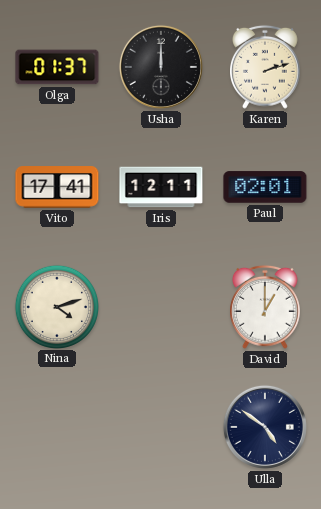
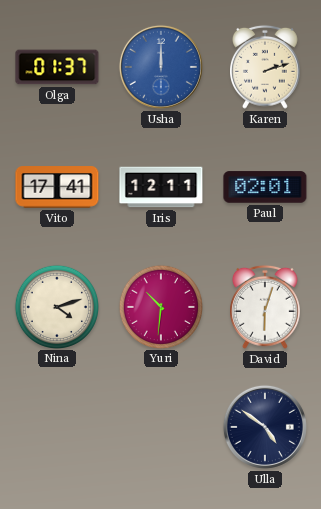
Usha dial: black -> blue
Yuri: none -> 10:31
David: 1:00 -> 6:03
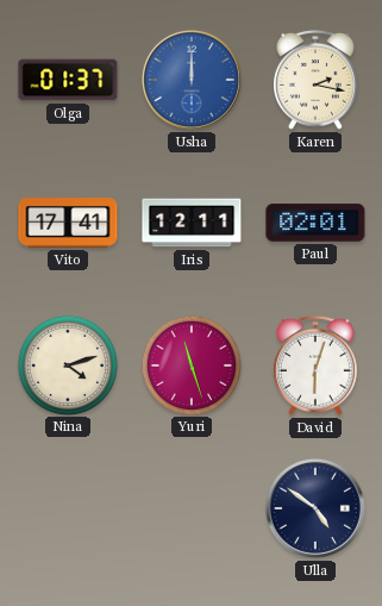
Karen: 2:12 -> 2:17
Yuri: 10:31 -> 11:27
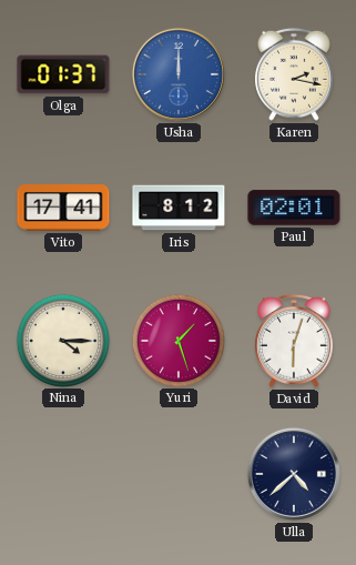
Iris: 12:11 -> 8:12
Nina: 4:12 -> 4:15
Yuri: 11:27 -> 1:27
Ulla: 4:51 -> 4:38
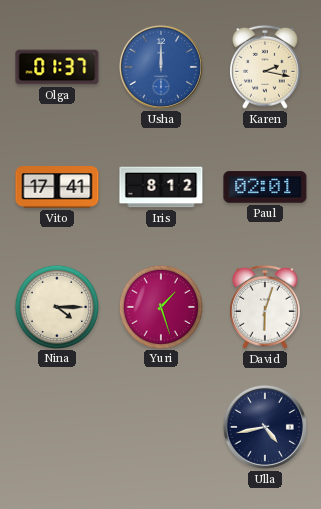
Ulla: 4:38 -> 4:43
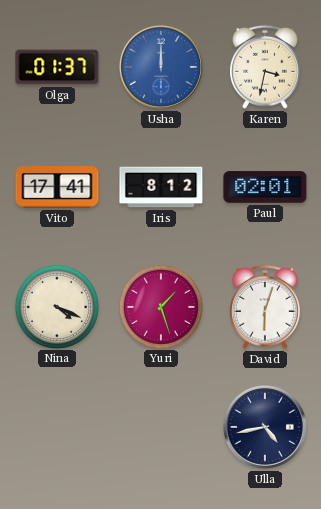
Karen: 2:17 -> 3:32
Nina: 4:15 -> 4:19
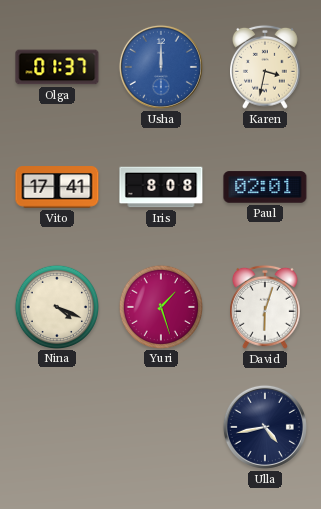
Iris: 8:12 -> 8:08
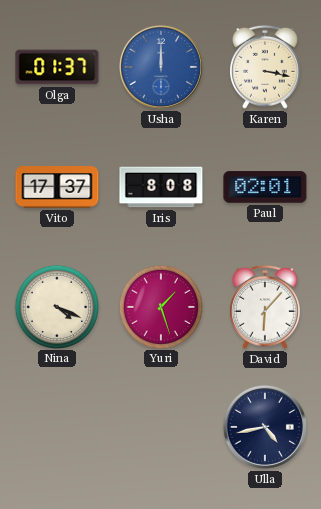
Karen: 3:32 -> 3:17
Vito: 17:41 -> 17:37
David: 6:03 -> 6:07
